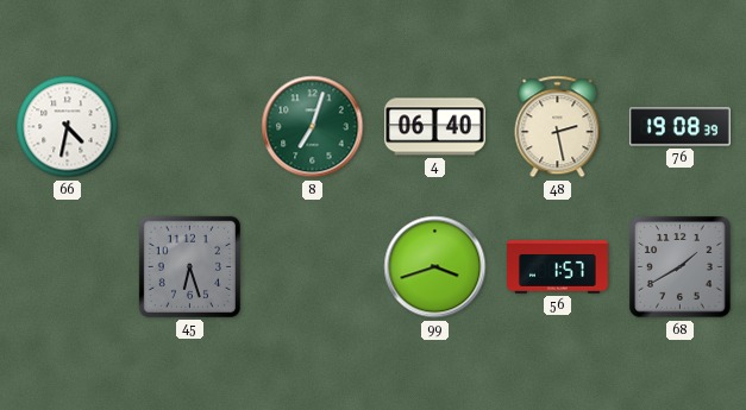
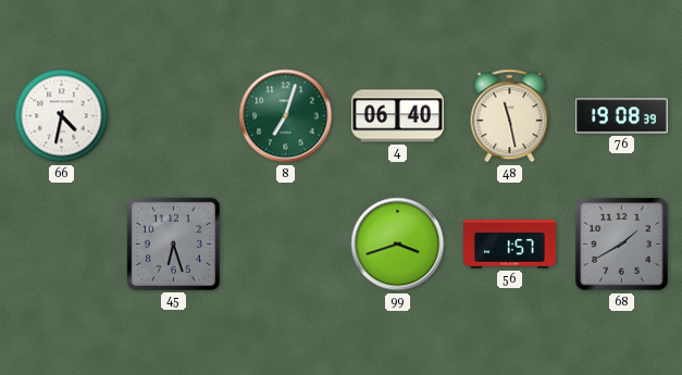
48: 2:28 -> 11:28
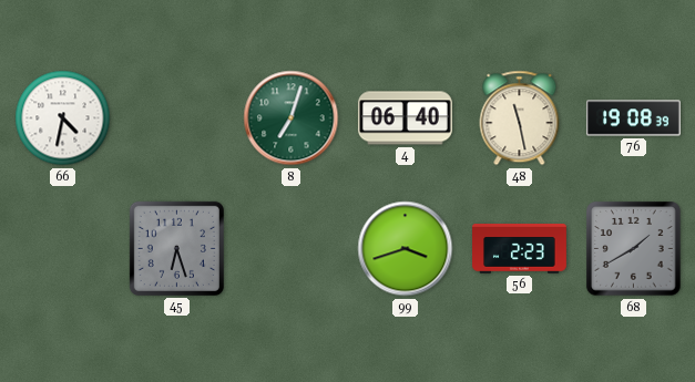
56: 1:57 -> 2:23
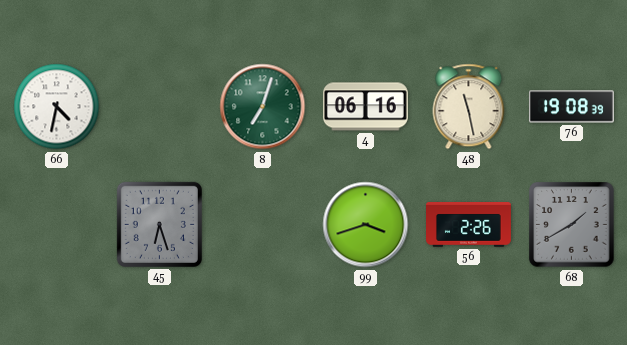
4: 06:40 -> 06:16
56: 2:23 -> 2:26
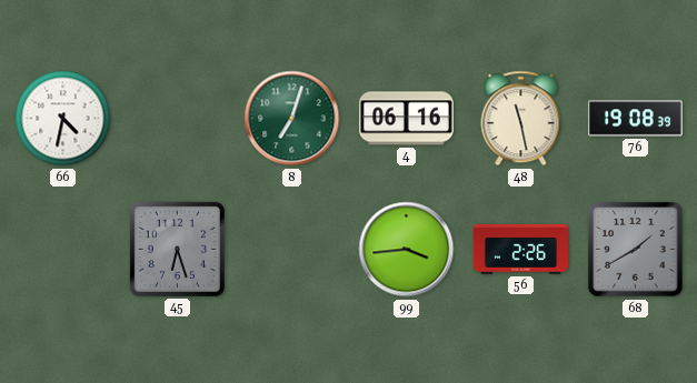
99: 3:42 -> 3:44
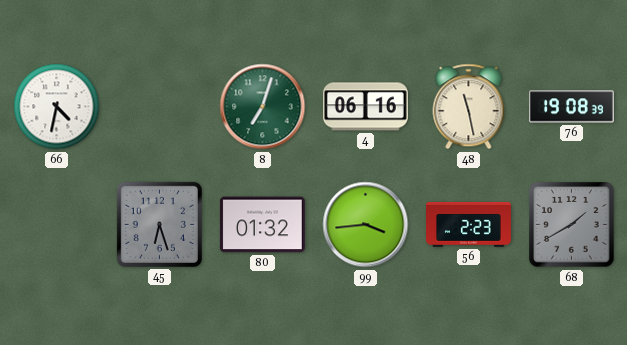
80: none -> 01:32
56: 2:26 -> 2:23
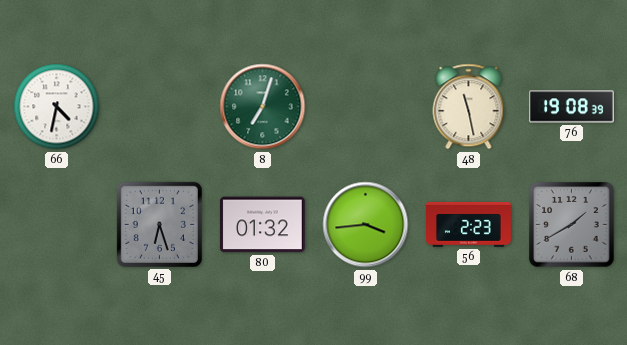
4: 06:16 -> none
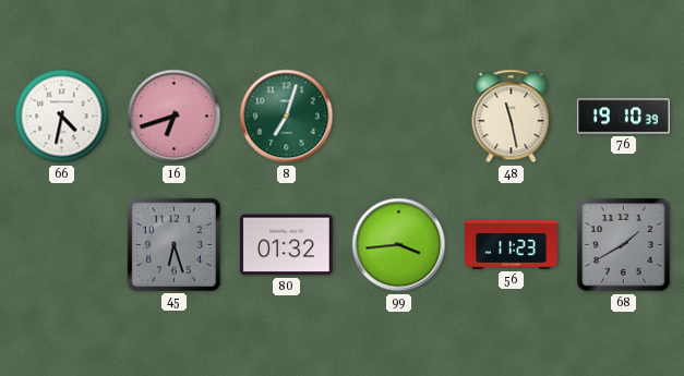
16: none -> 6:42
76: 19:08 -> 19:10
56: 2:23 -> 11:23
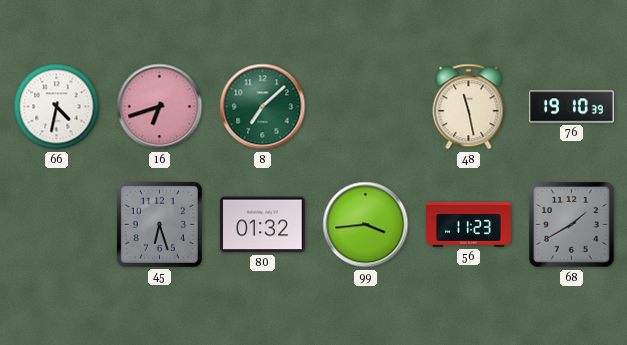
8: 7:03 -> 7:08
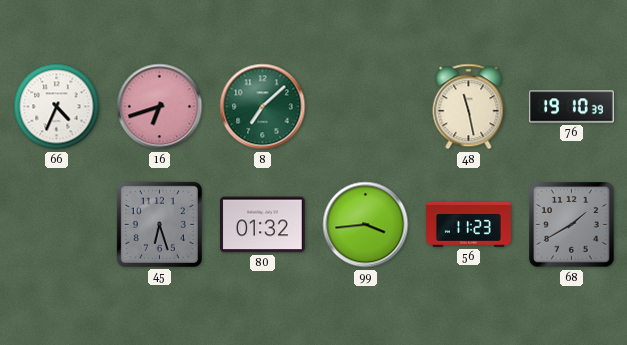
66: 4:32 -> 4:34
